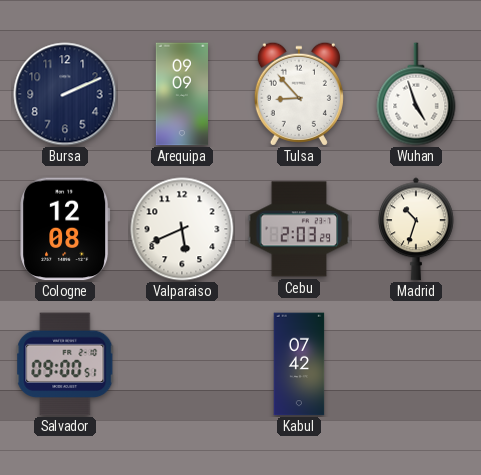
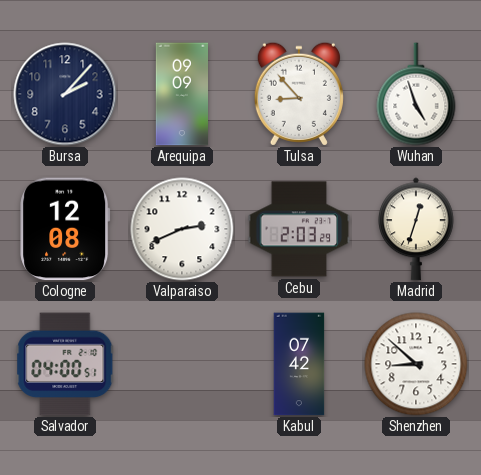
Bursa: 2:11 -> 2:07
Valparaiso: 5:41 -> 2:41
Madrid: 10:33 -> 12:33
Salvador: 09:00 -> 04:00
Shenzhen: none -> 8:52
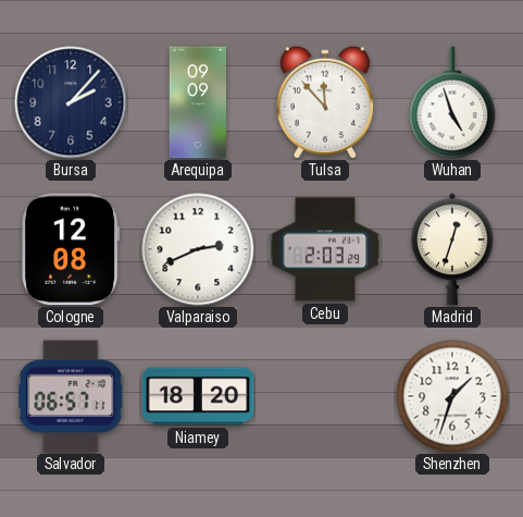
Tulsa: 8:53 -> 11:53
Salvador: 04:00 -> 06:57
Niamey: none -> 18:20
Kabul: 07:42 -> none
Shenzhen: 8:52 -> 1:33
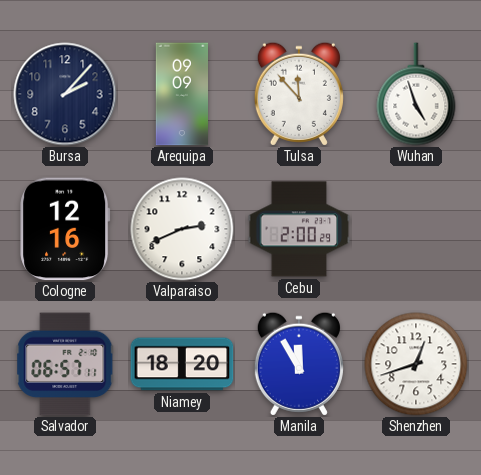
Cologne: 12:08 -> 12:16
Cebu: 2:03 -> 2:00
Madrid: 12:33 -> none
Manila: none -> 11:55
Shenzhen: 1:33 -> 12:42
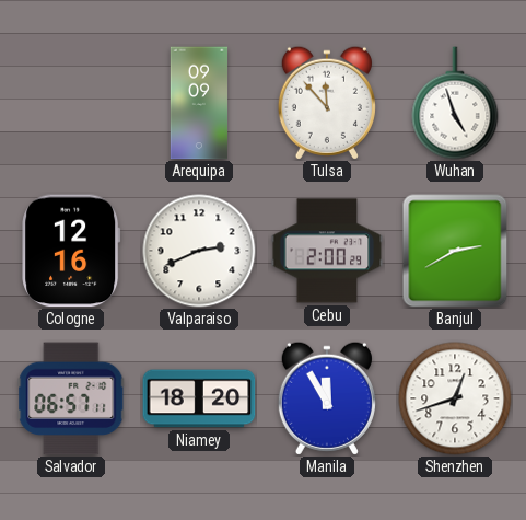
Bursa: 2:07 -> none
Banjul: none -> 2:40
